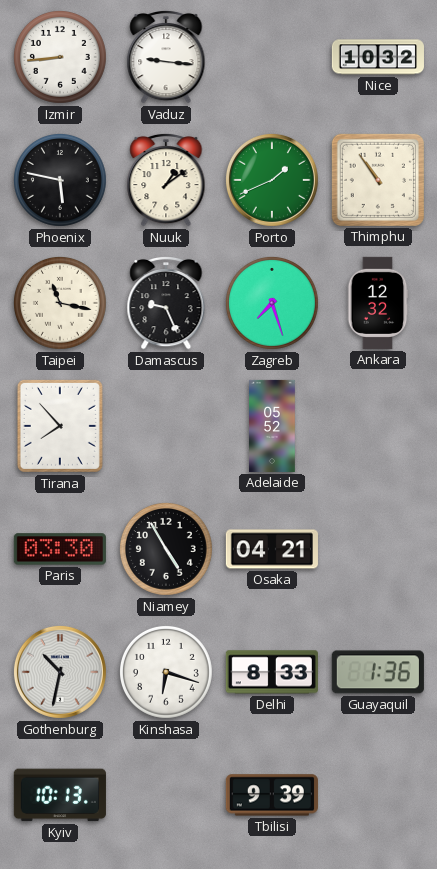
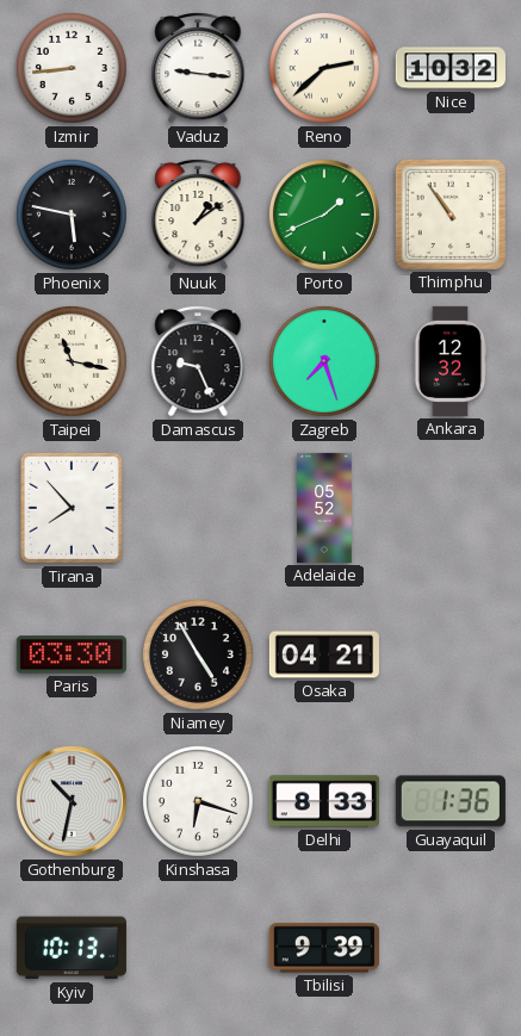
Reno: none -> 2:38
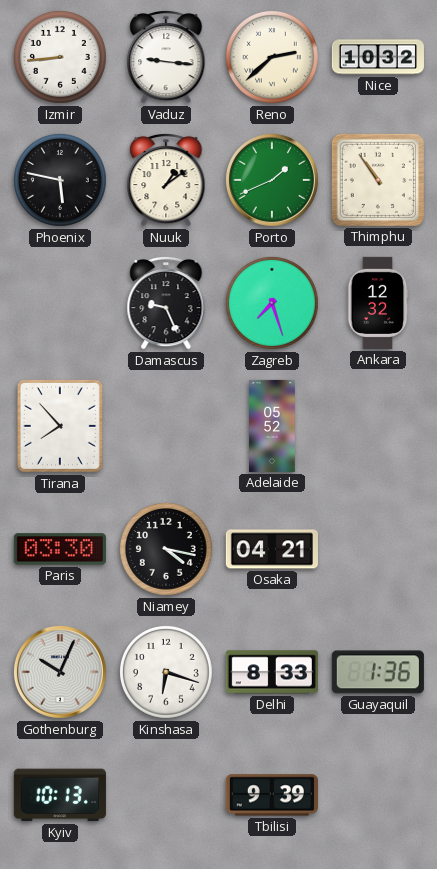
Taipei: 11:17 -> none
Niamey: 4:55 -> 4:17
Gothenburg: 10:32 -> 10:04
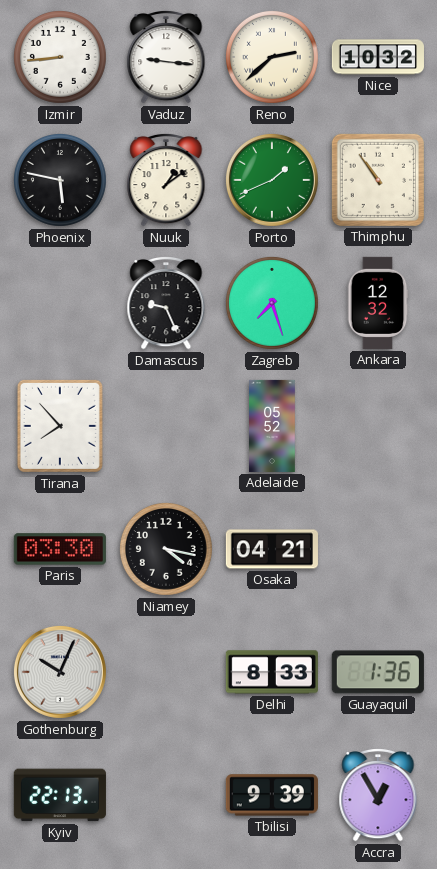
Kinshasa: 6:18 -> none
Kyiv: 10:13 -> 22:13
Accra: none -> 12:55
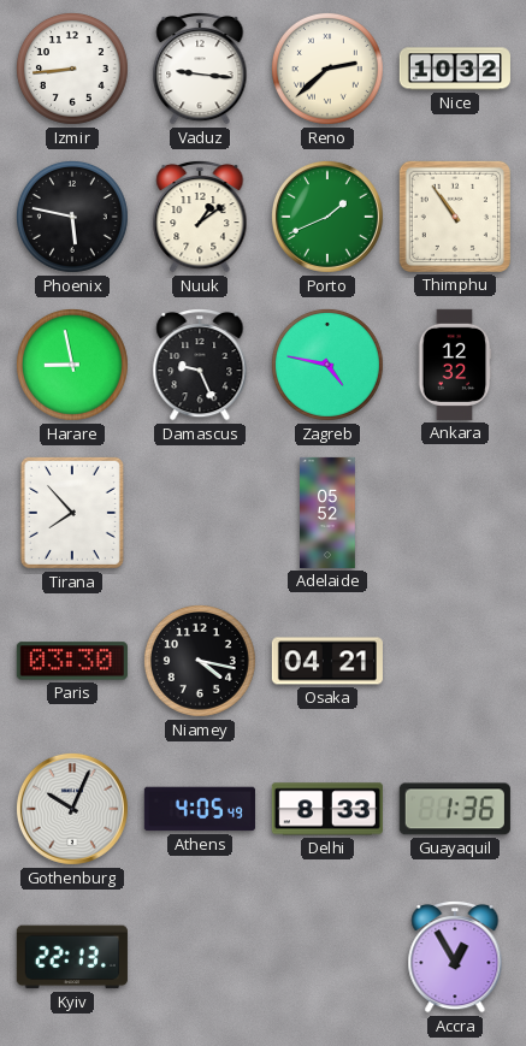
Harare: none -> 8:58
Zagreb: 7:27 -> 4:47
Athens: none -> 4:05
Tbilisi: 9:39 -> none
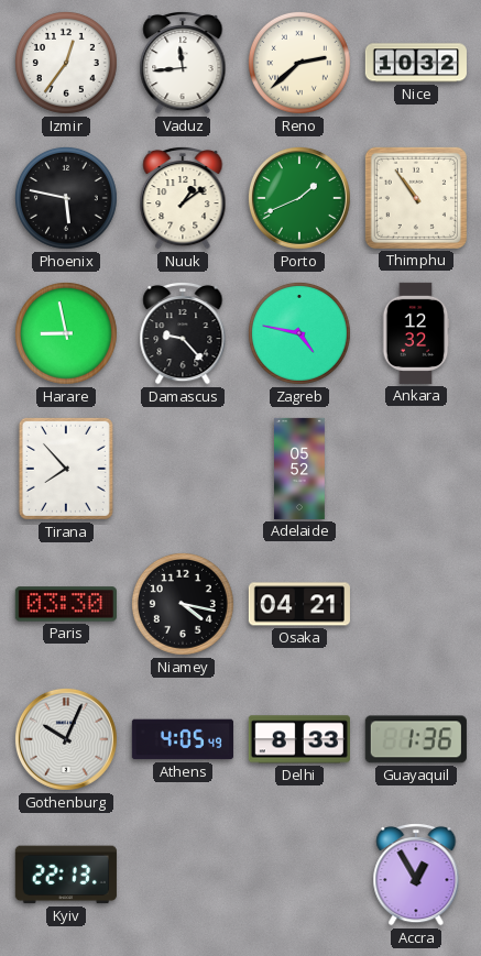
Izmir: 8:44 -> 12:36
Vaduz: 9:16 -> 11:44
Damascus: 9:26 -> 9:23
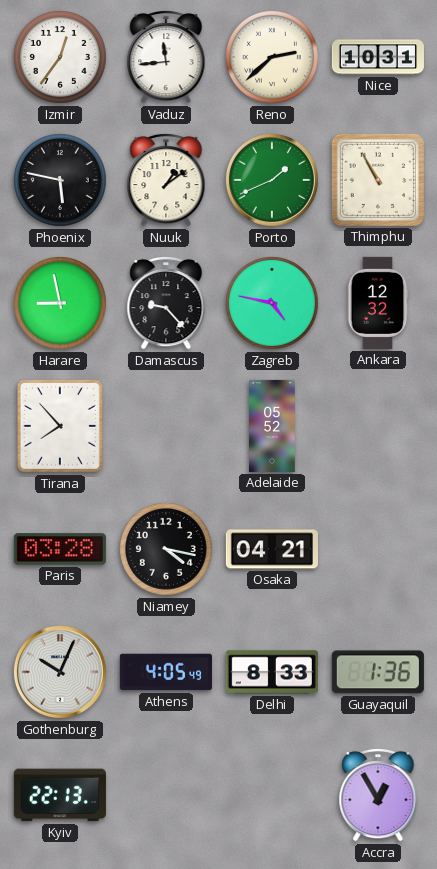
Nice: 10:32 -> 10:31
Thimphu: 10:54 -> 10:55
Paris: 03:30 -> 03:28
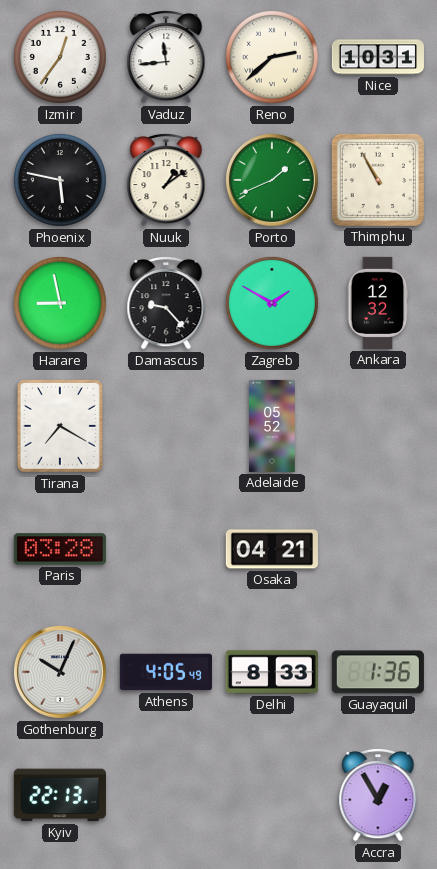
Zagreb: 4:47 -> 1:50
Tirana: 7:53 -> 7:20
Niamey: 4:17 -> none
